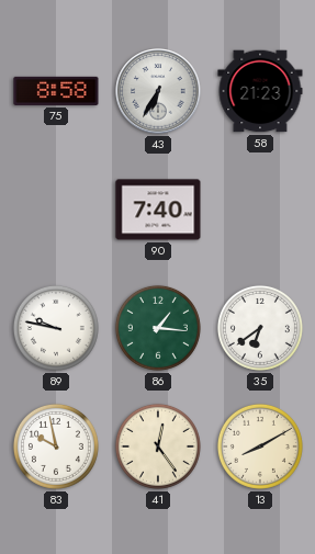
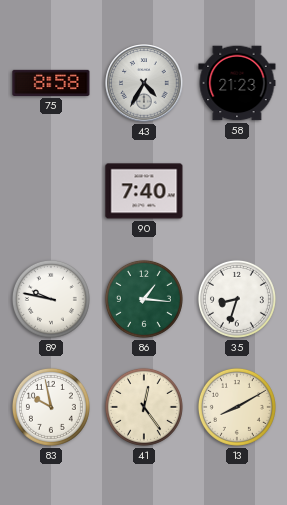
43: 6:35 -> 4:35
35: 6:39 -> 8:33
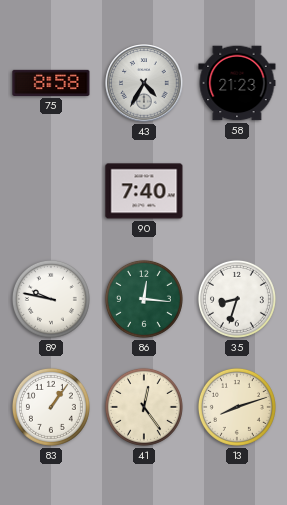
86: 1:16 -> 12:16
83: 9:58 -> 1:06
13: 8:10 -> 8:12
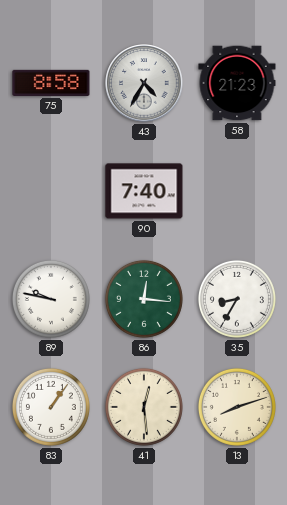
35: 8:33 -> 8:35
41: 12:24 -> 12:29
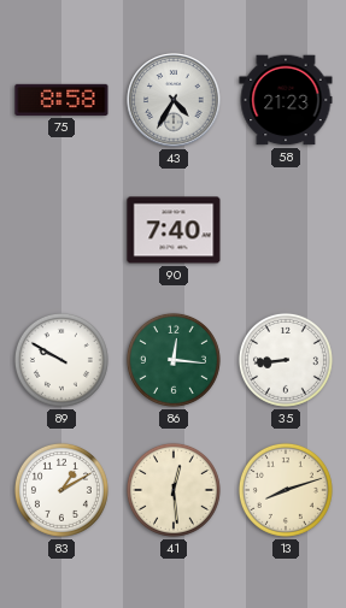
89: 9:47 -> 9:50
35: 8:35 -> 8:44
83: 1:06 -> 1:10
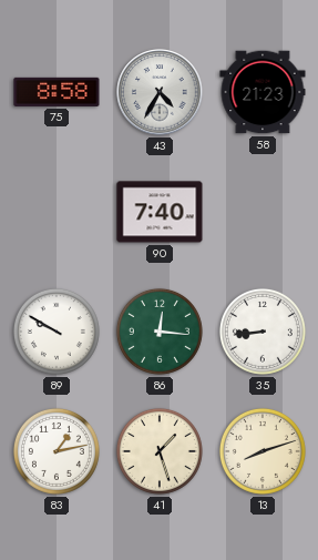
83: 1:10 -> 1:13
41: 12:29 -> 1:27
